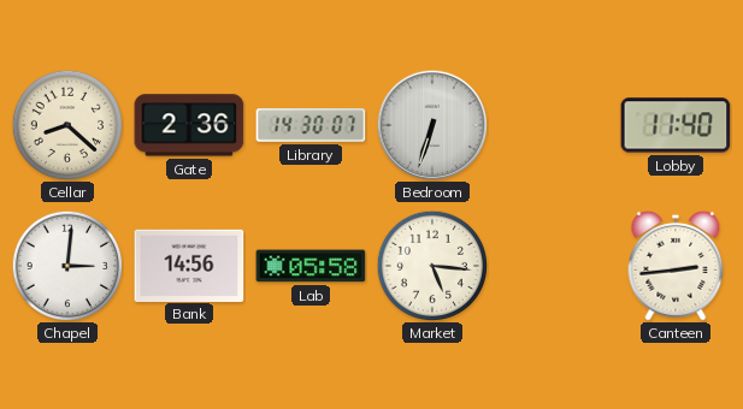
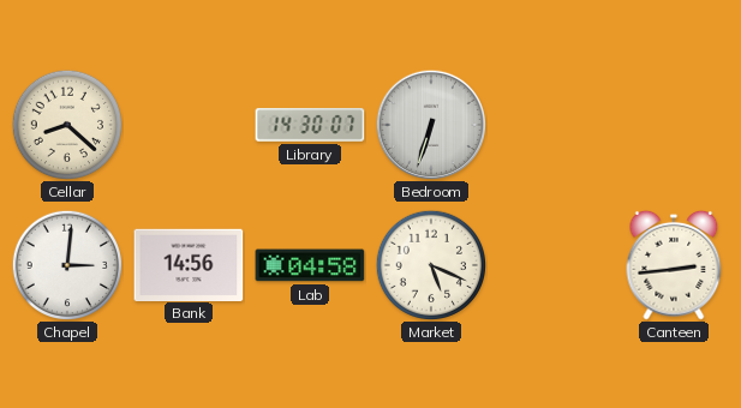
Gate: 2:36 -> none
Lobby: 11:40 -> none
Lab: 05:58 -> 04:58
Market: 5:16 -> 5:19
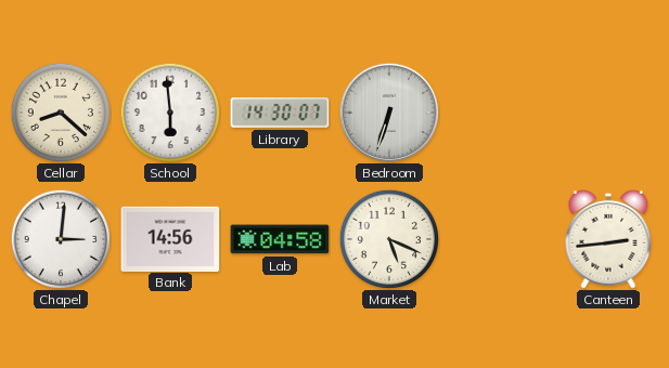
School: none -> 5:59
